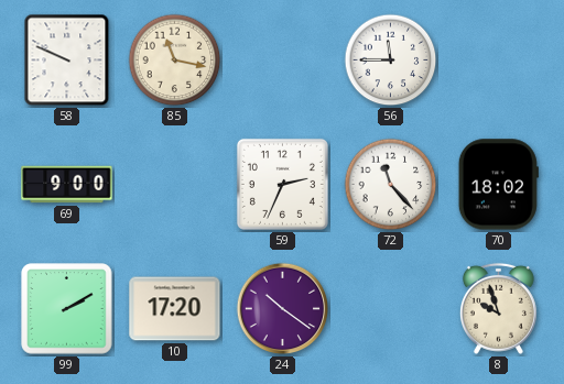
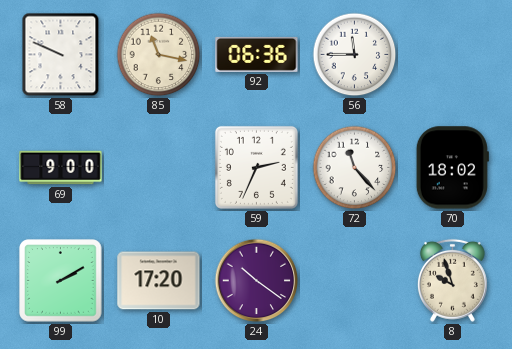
92: none -> 06:36
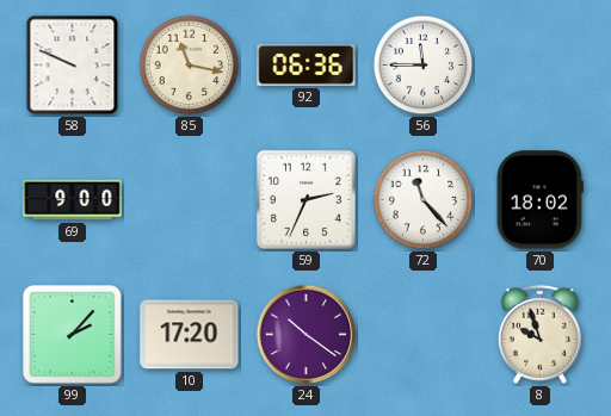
99: 2:10 -> 2:07
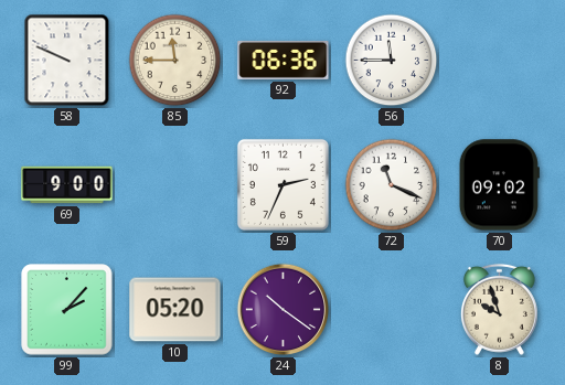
85: 11:17 -> 11:45
72: 11:23 -> 11:19
70: 18:02 -> 09:02
10: 17:20 -> 05:20
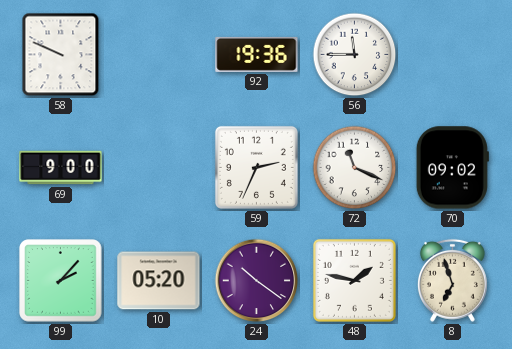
85: 11:45 -> none
92: 06:36 -> 19:36
48: none -> 1:47
8: 9:57 -> 6:57
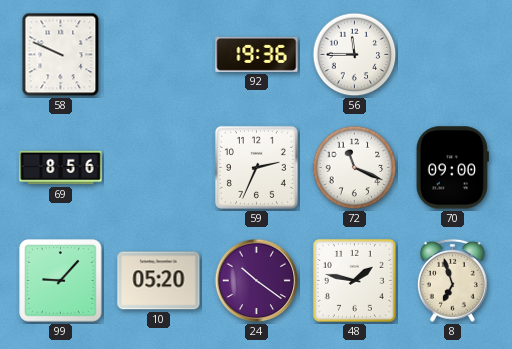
69: 9:00 -> 8:56
70: 09:02 -> 09:00
99: 2:07 -> 9:07
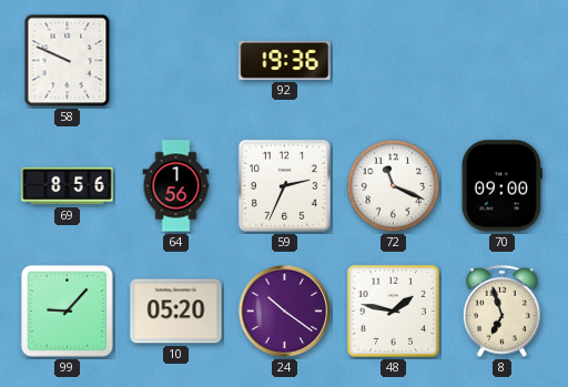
56: 11:45 -> none
64: none -> 1:56
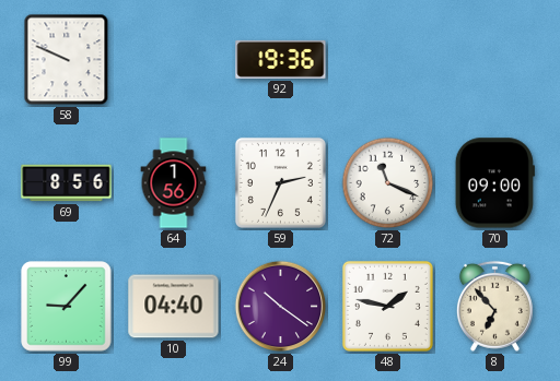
10: 05:20 -> 04:40
8: 6:57 -> 6:53
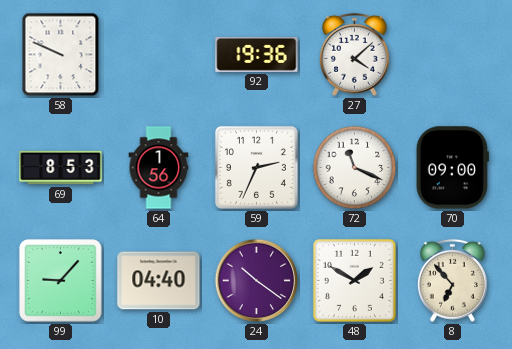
27: none -> 4:08
69: 8:56 -> 8:53
48: 1:47 -> 1:50
